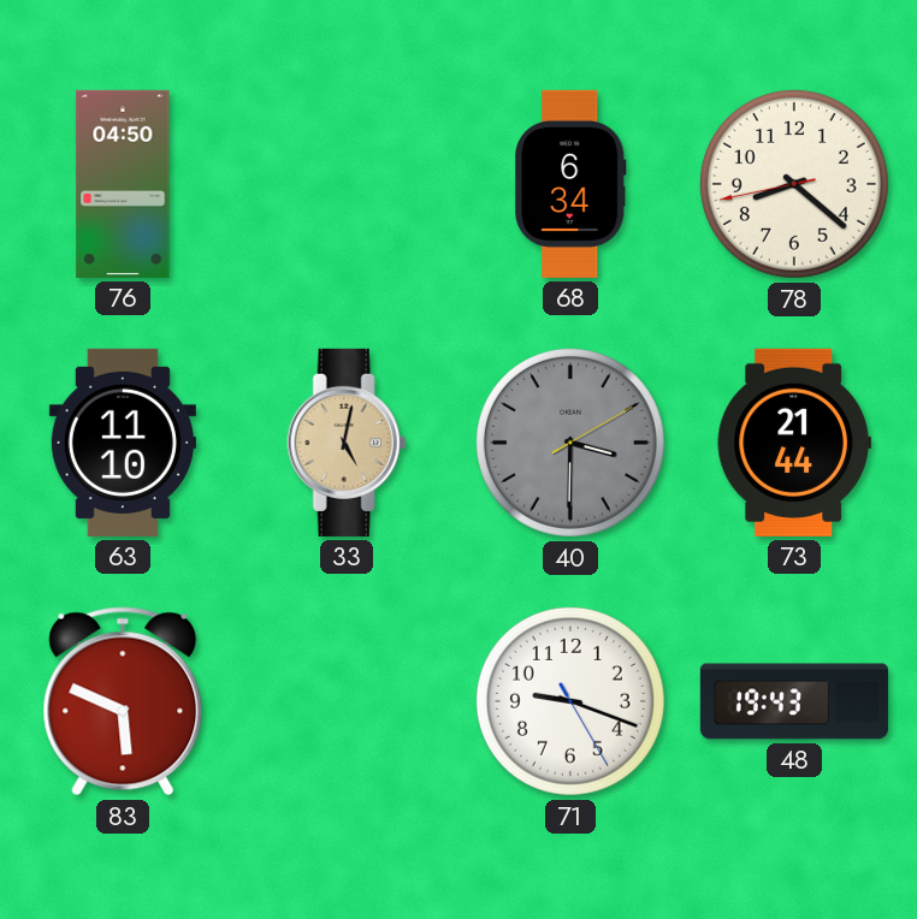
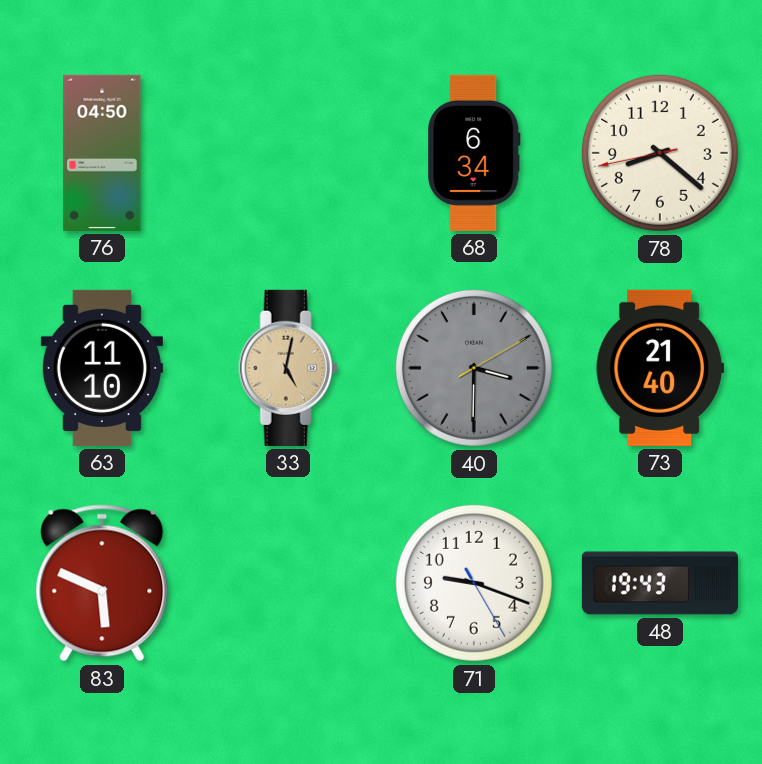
73: 21:44 -> 21:40
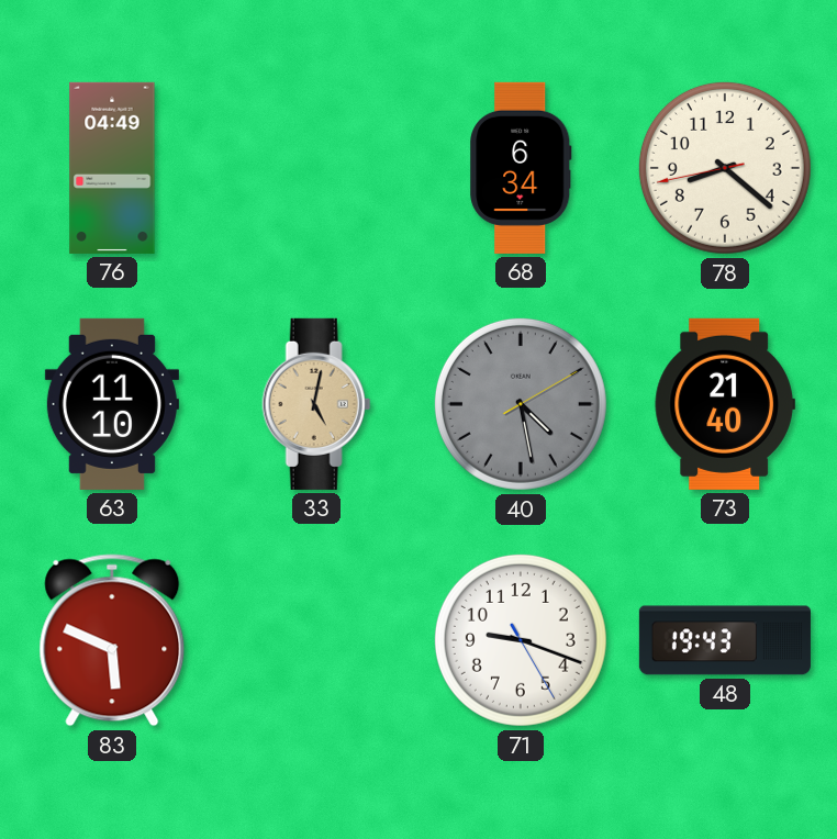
76: 04:50 -> 04:49
40: 3:30 -> 4:28
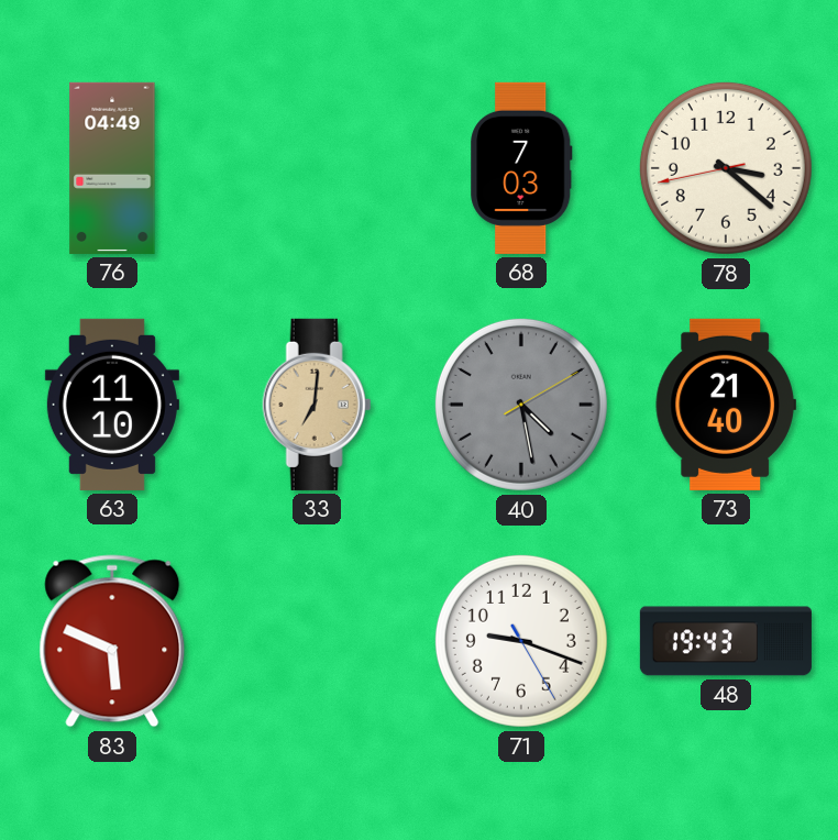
68: 6:34 -> 7:03
78: 8:21 -> 3:21
33: 5:02 -> 7:01
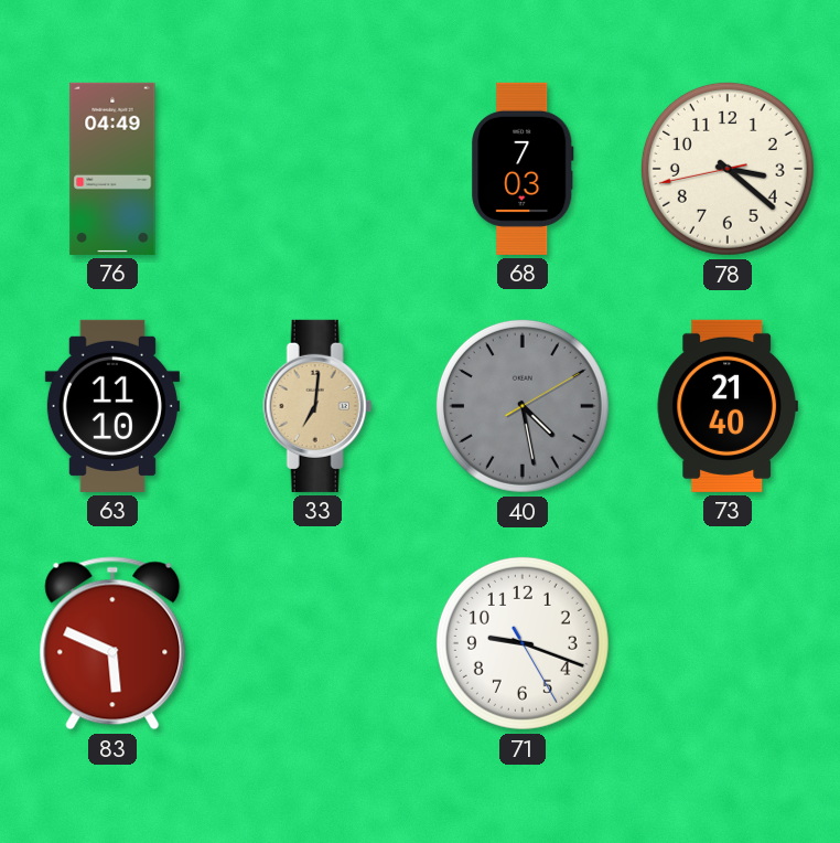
48: 19:43 -> none
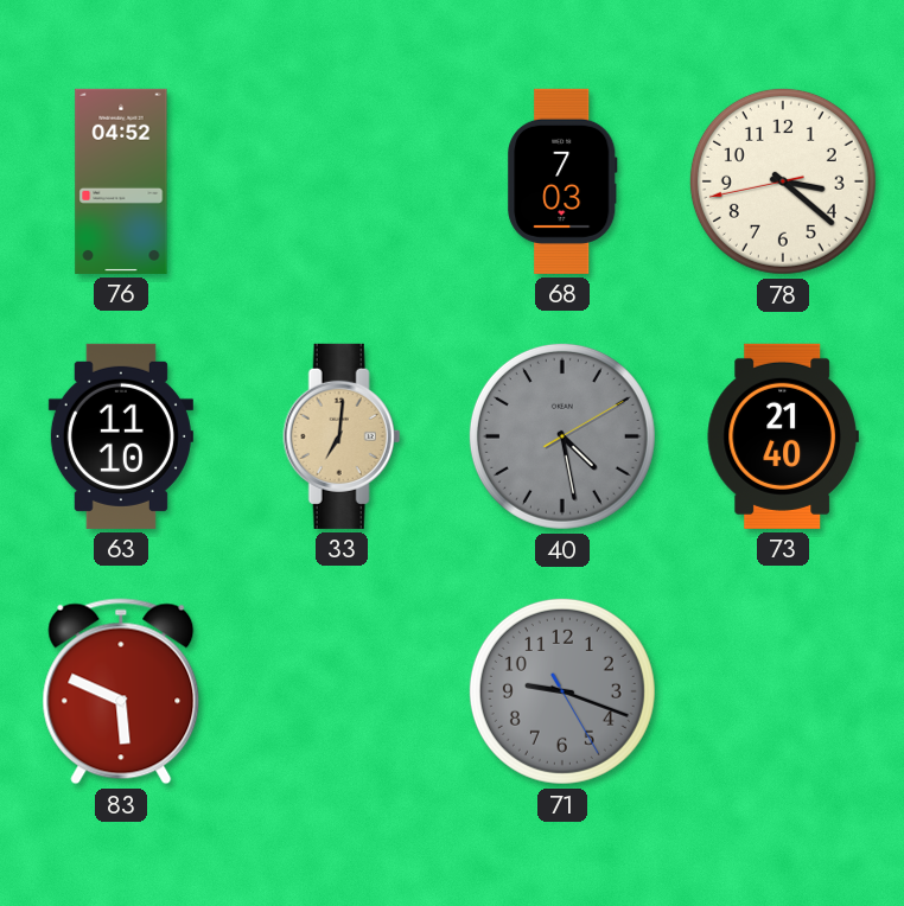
76: 04:49 -> 04:52
71 dial: white -> grey
